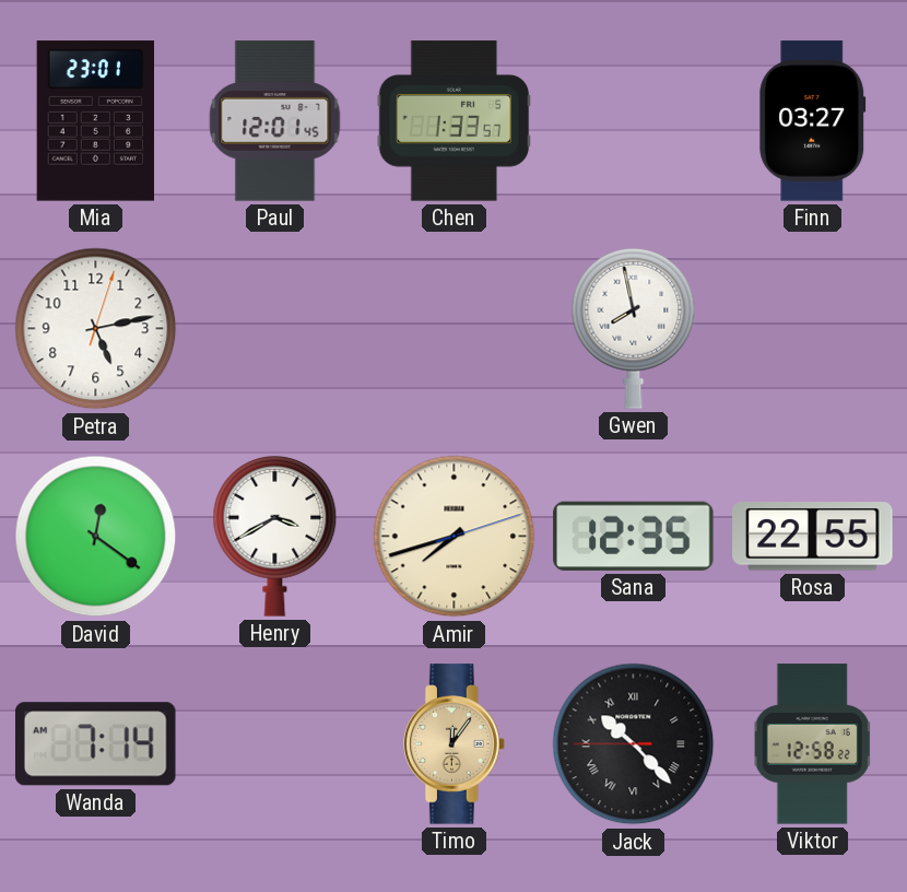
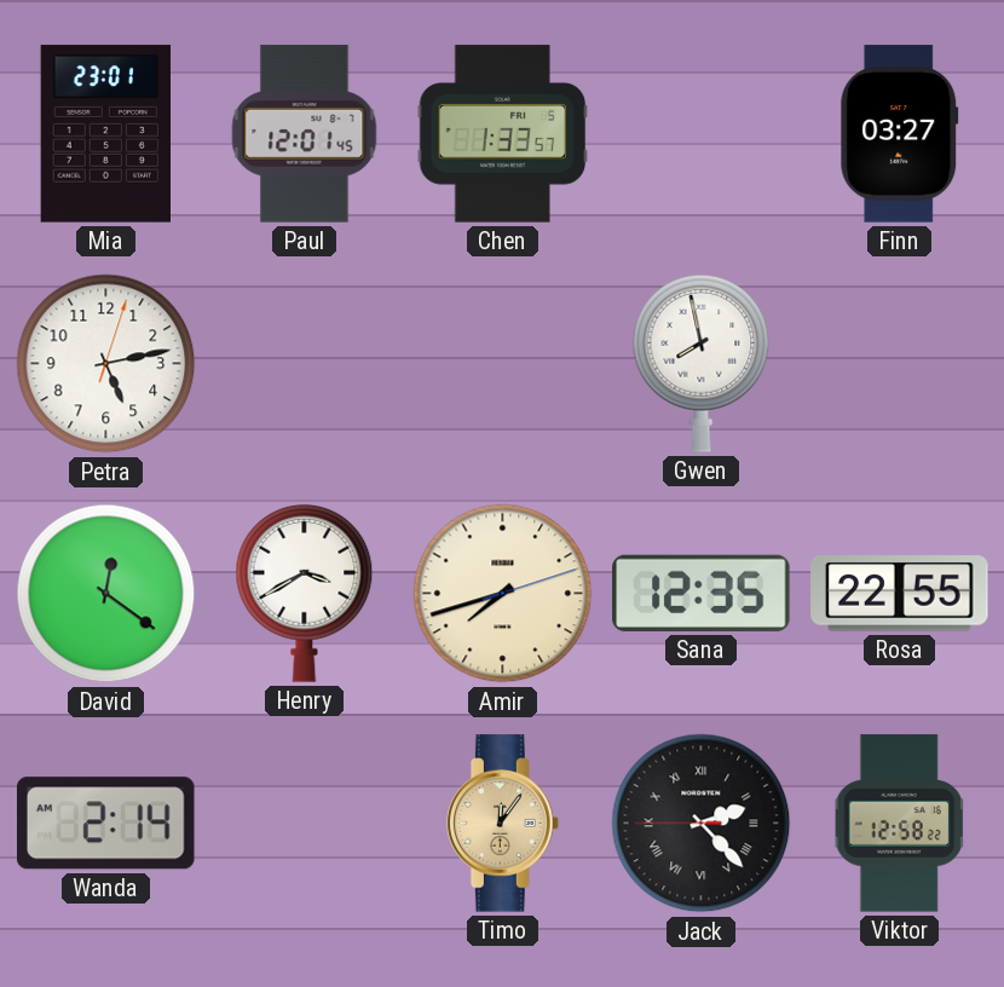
Wanda: 7:14 -> 2:14
Jack: 10:22 -> 2:22
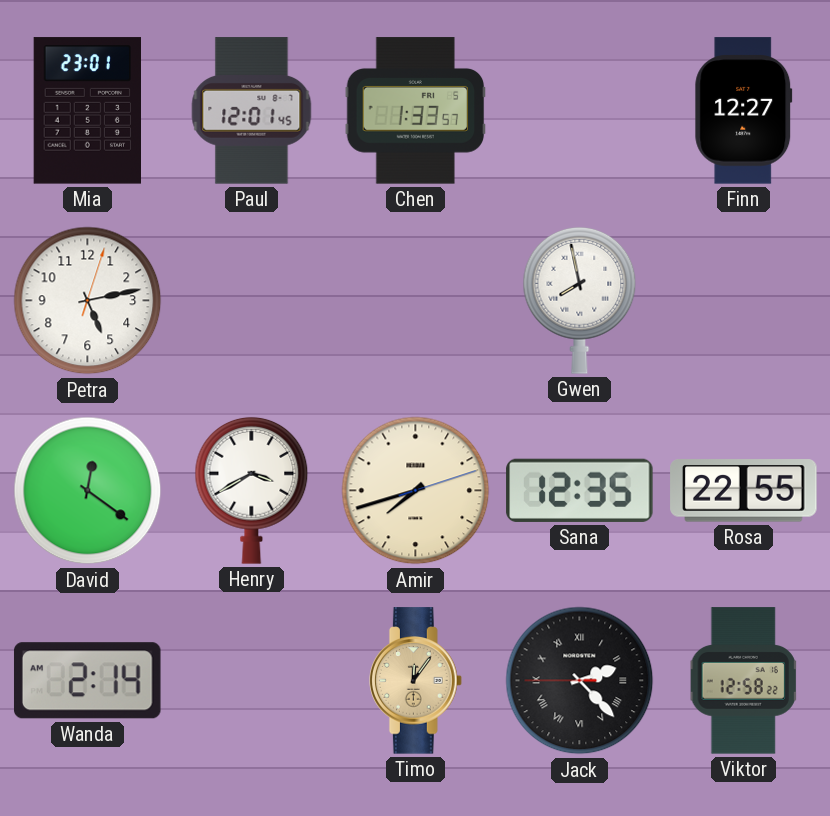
Finn: 03:27 -> 12:27
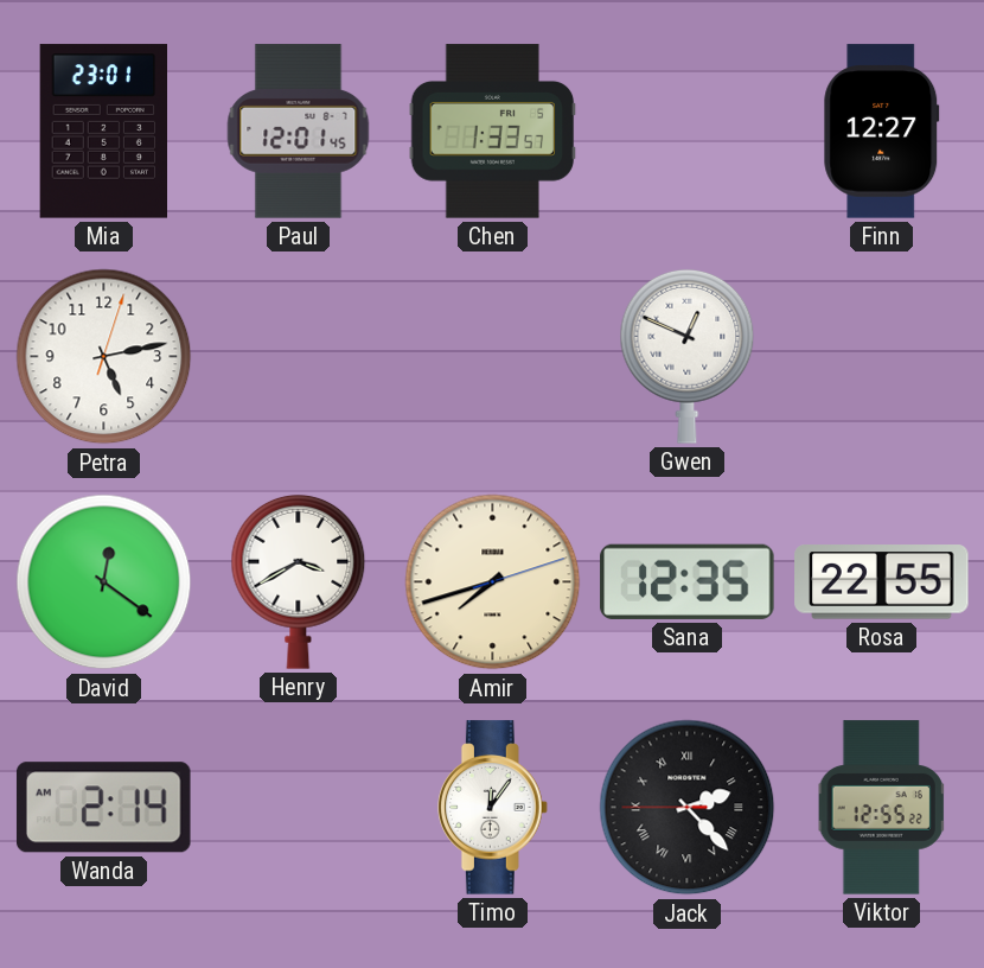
Gwen: 7:58 -> 12:49
Timo dial: champagne -> white
Viktor: 12:58 -> 12:55
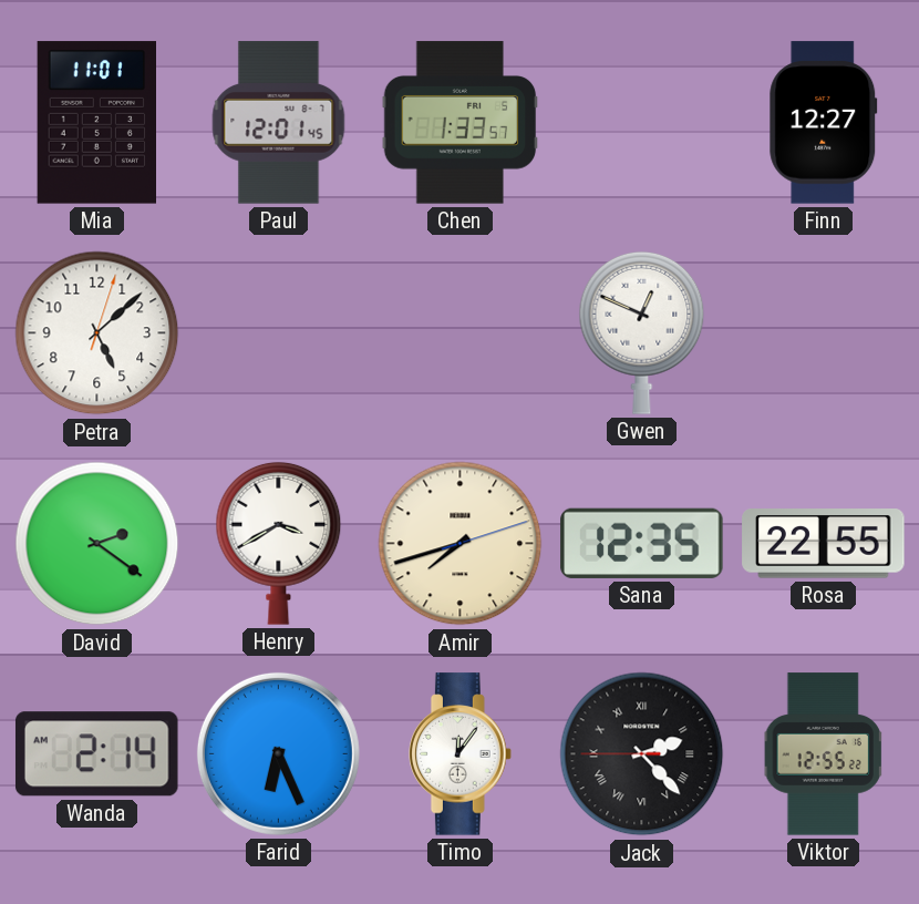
Mia: 23:01 -> 11:01
Petra: 5:13 -> 5:08
David: 12:21 -> 2:21
Farid: none -> 6:26
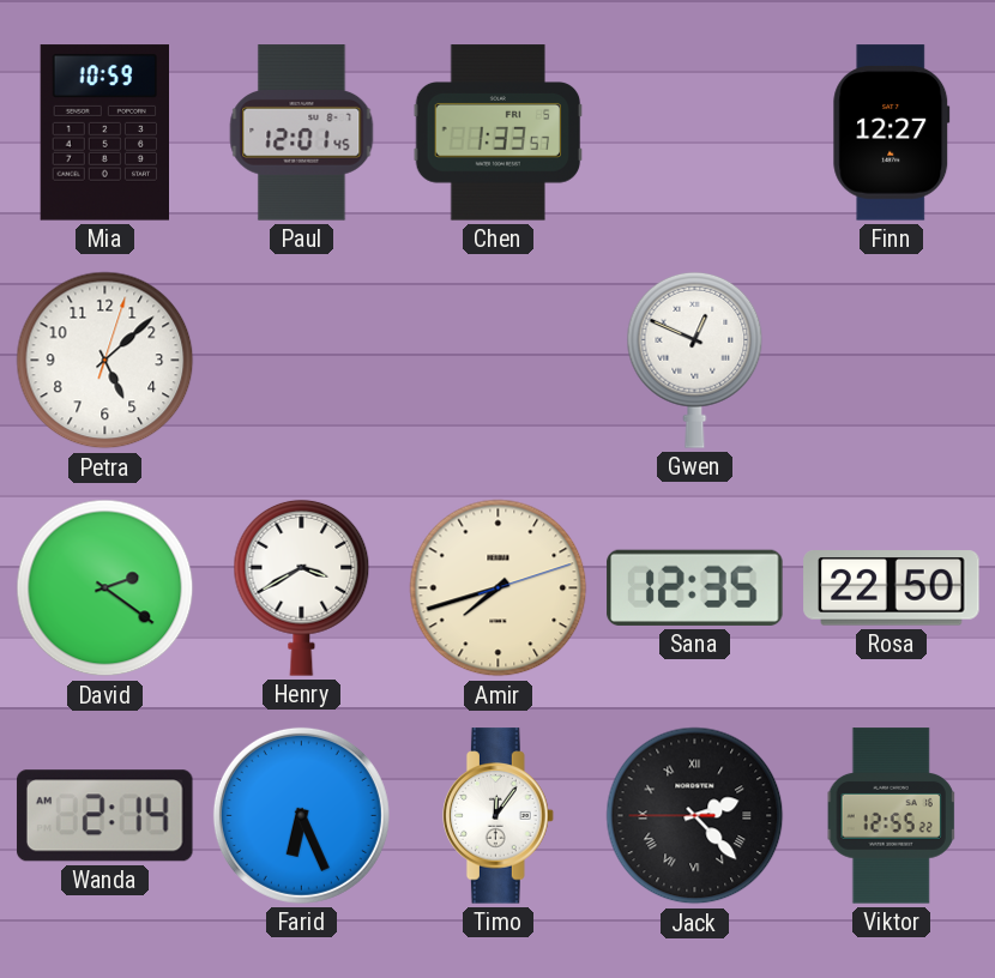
Mia: 11:01 -> 10:59
Rosa: 22:55 -> 22:50
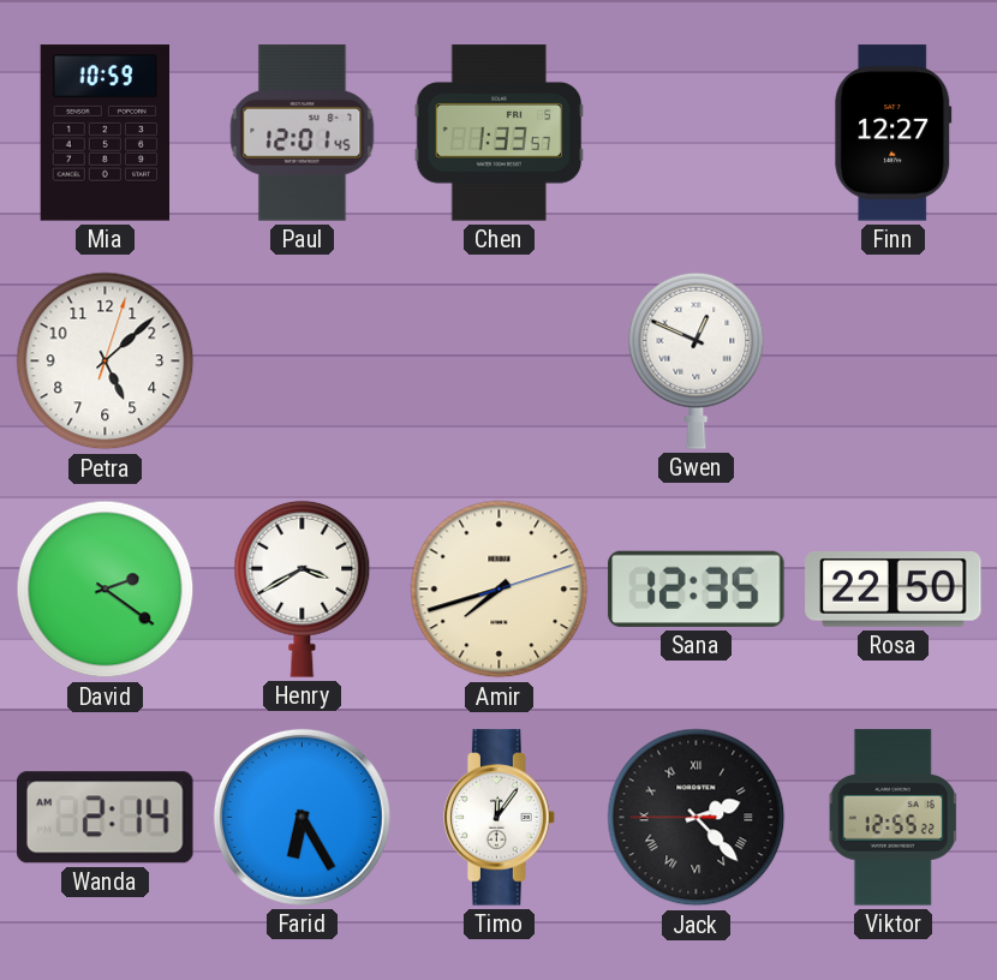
Farid: 6:26 -> 6:25
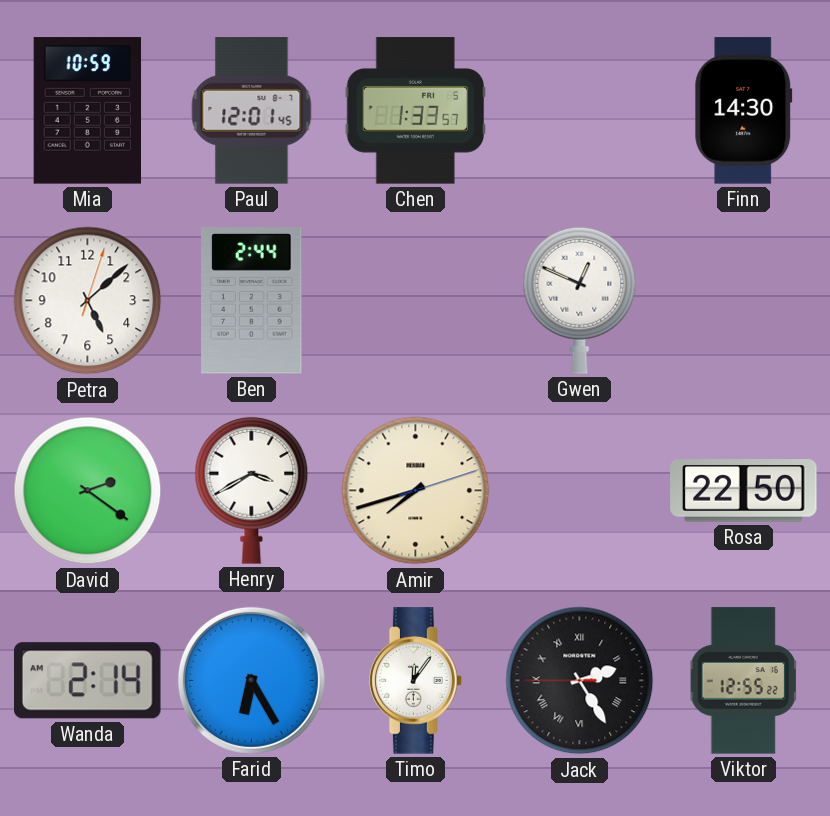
Finn: 12:27 -> 14:30
Ben: none -> 2:44
Sana: 12:35 -> none
Jack: 2:22 -> 2:24
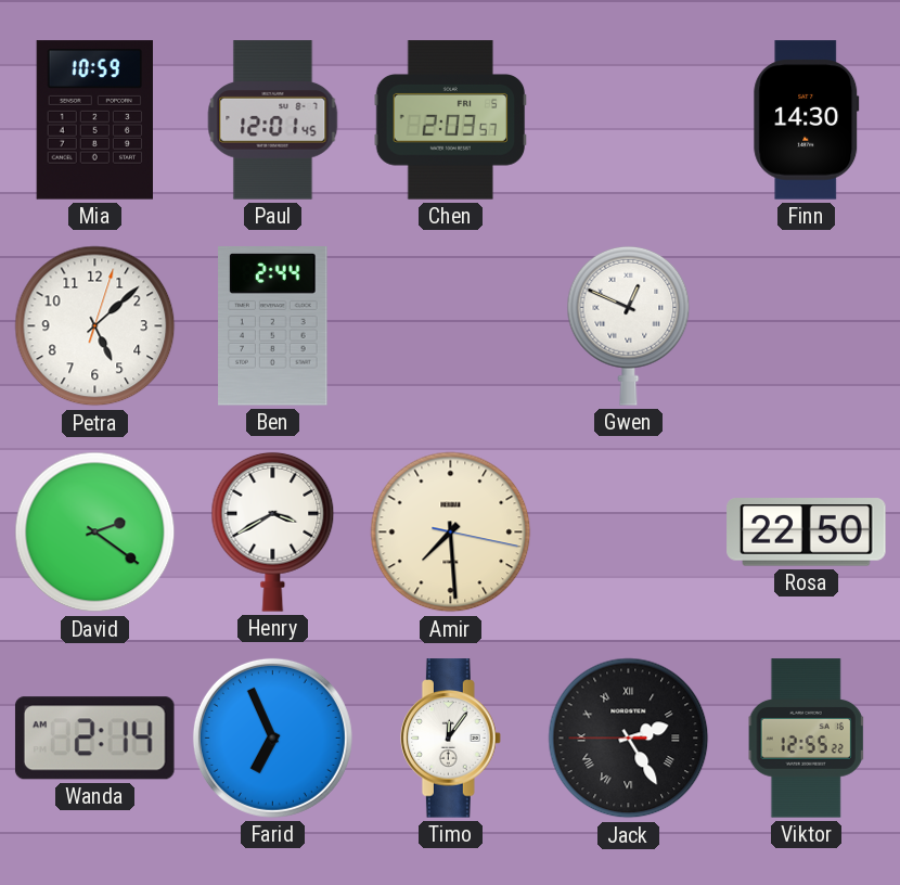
Chen: 1:33 -> 2:03
Amir: 7:42 -> 7:29
Farid: 6:25 -> 6:56
